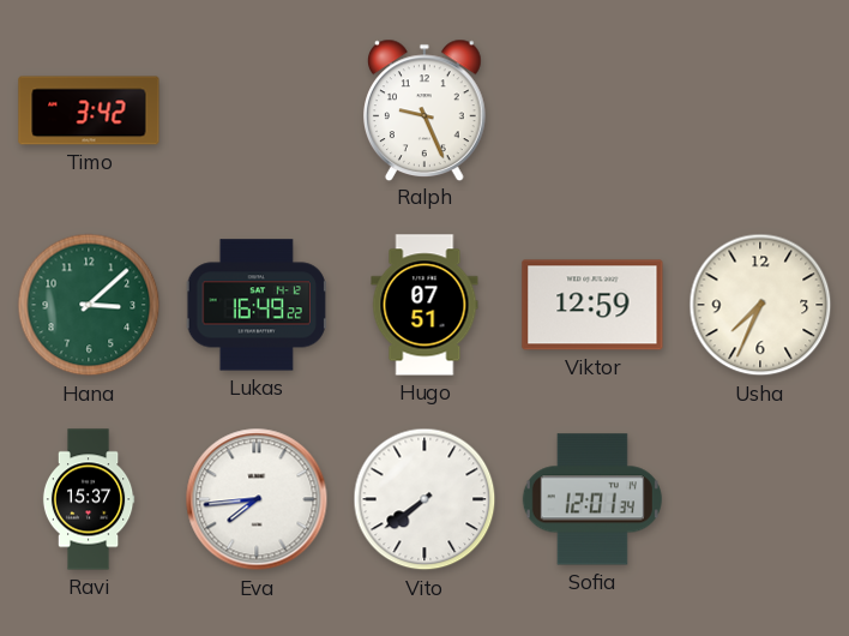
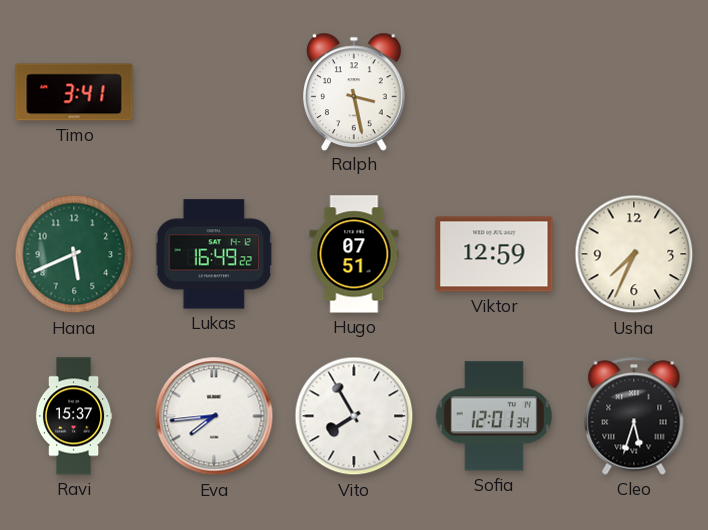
Timo: 3:42 -> 3:41
Ralph: 9:26 -> 3:28
Hana: 3:08 -> 5:41
Vito: 7:39 -> 7:55
Cleo: none -> 5:33
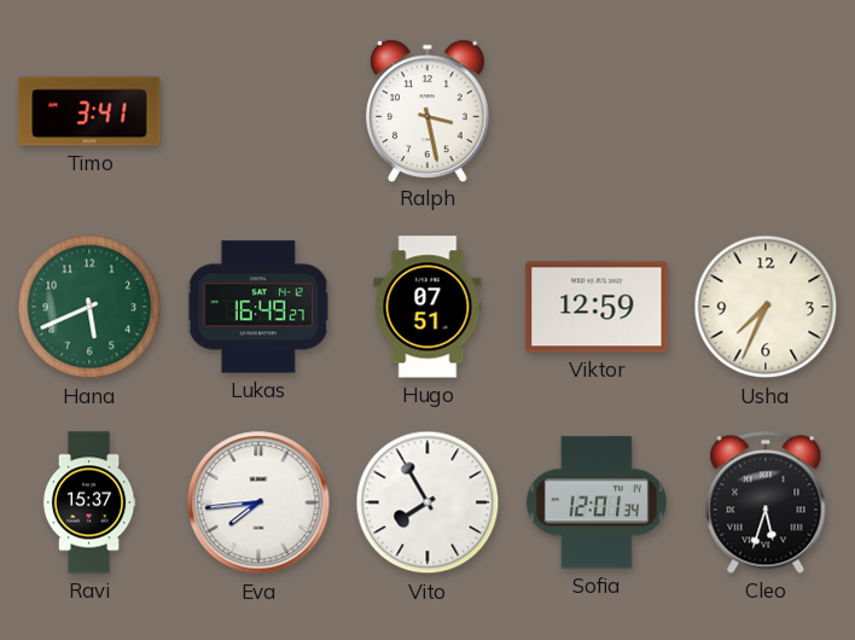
Lukas: 16:49:22 -> 16:49:27
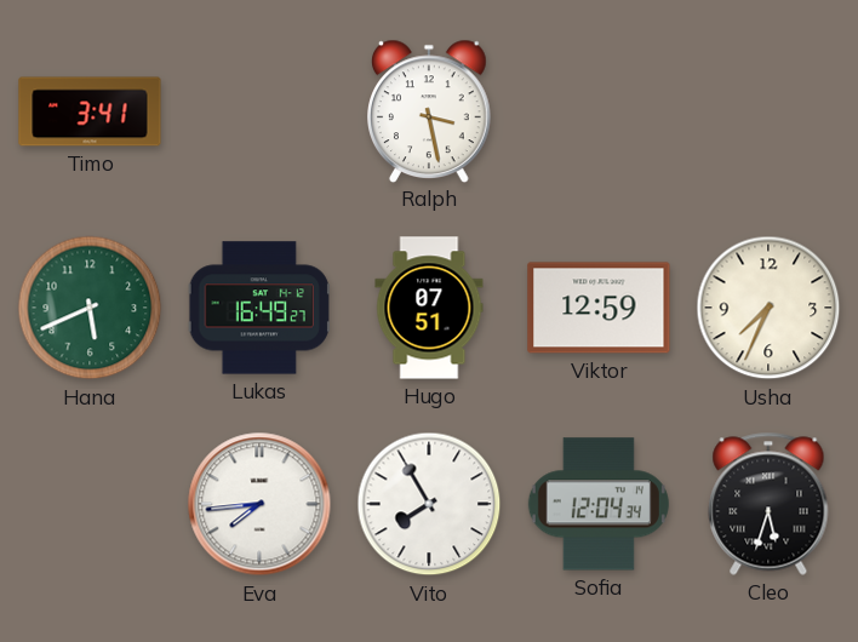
Ravi: 15:37 -> none
Sofia: 12:01 -> 12:04
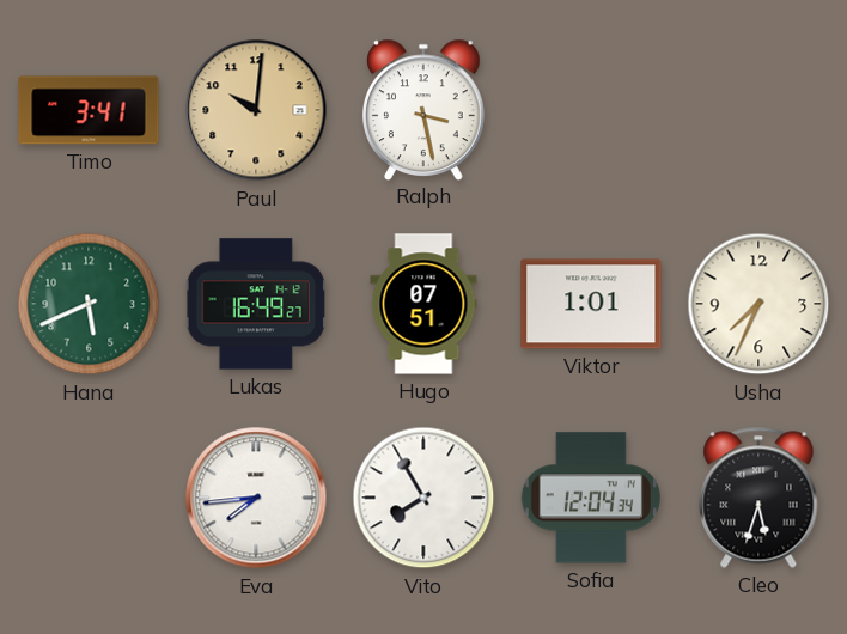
Paul: none -> 10:01
Viktor: 12:59 -> 1:01
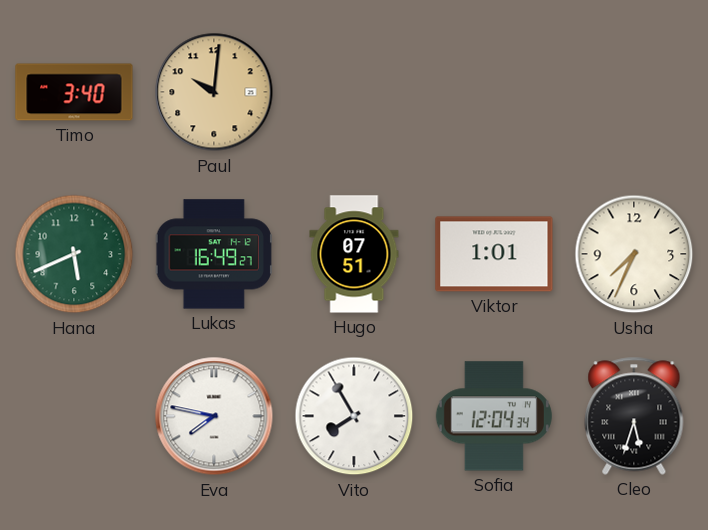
Timo: 3:41 -> 3:40
Ralph: 3:28 -> none
Eva: 7:44 -> 7:47
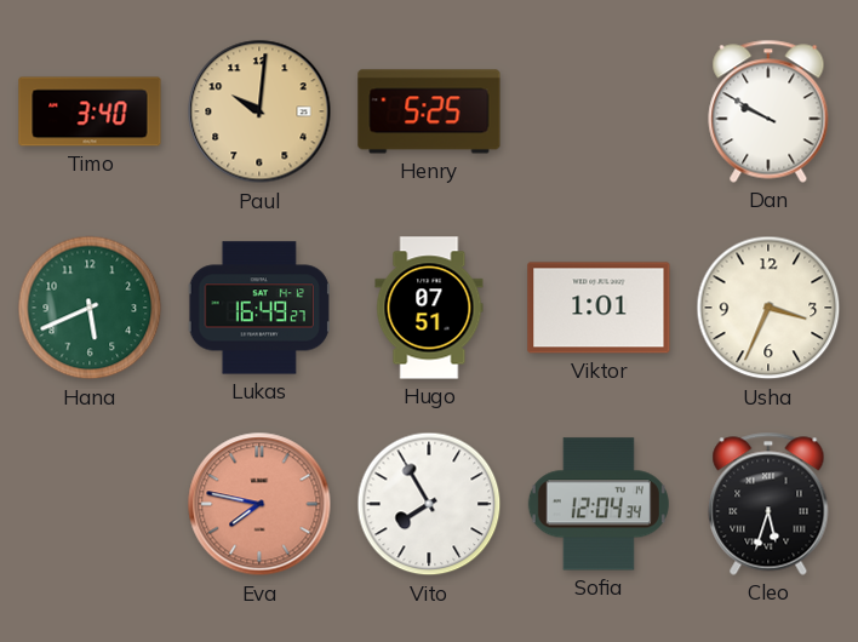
Henry: none -> 5:25
Dan: none -> 9:50
Usha: 7:34 -> 3:34
Eva dial: white -> salmon
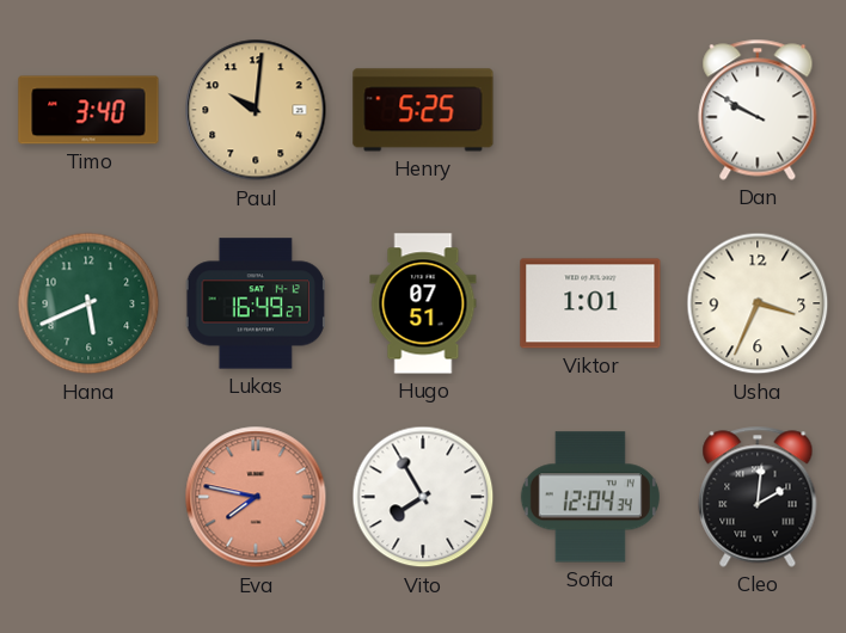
Cleo: 5:33 -> 2:01
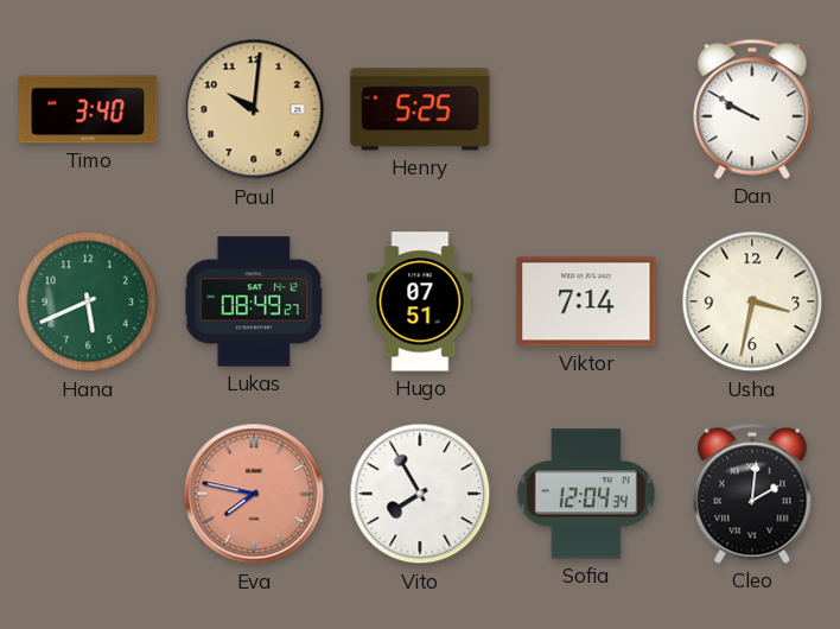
Lukas: 16:49 -> 08:49
Viktor: 1:01 -> 7:14
Usha: 3:34 -> 3:32
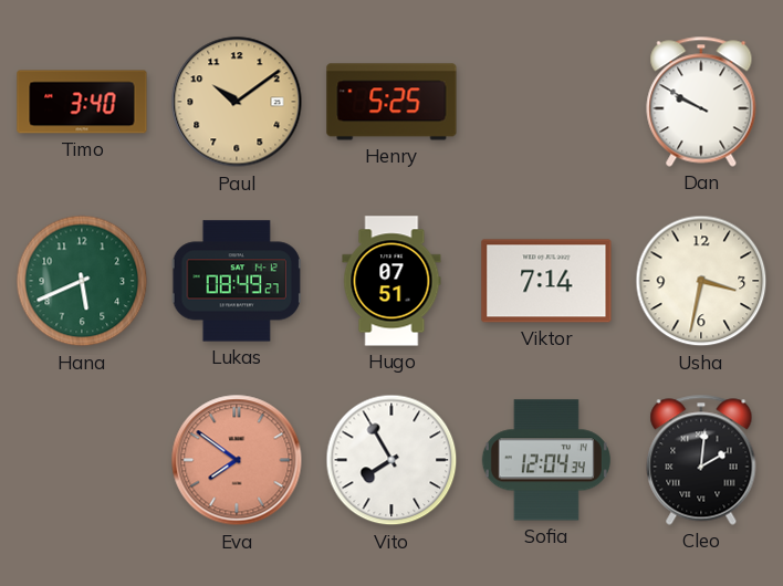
Paul: 10:01 -> 10:09
Eva: 7:47 -> 7:51
